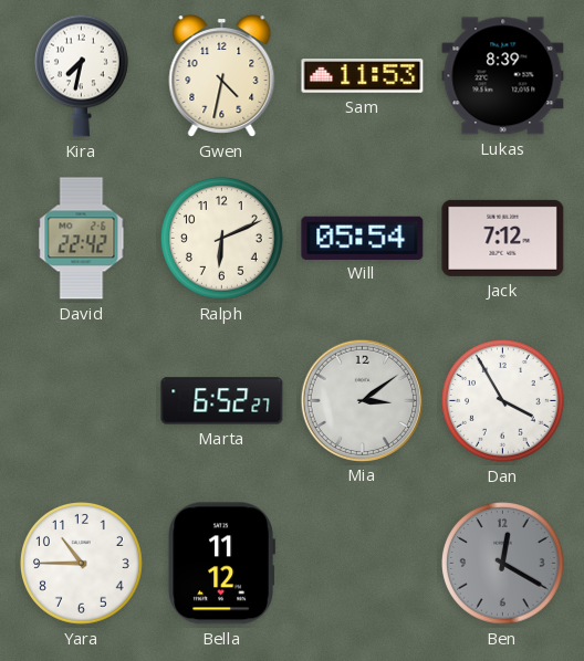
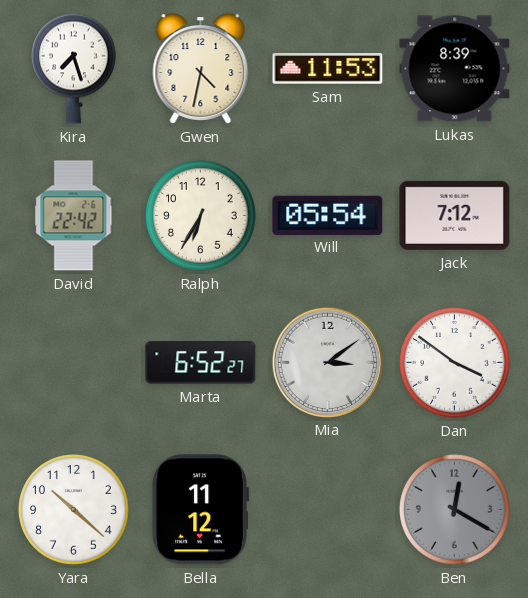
Kira: 7:32 -> 7:27
Ralph: 6:11 -> 6:35
Dan: 3:55 -> 3:51
Yara: 10:45 -> 10:22
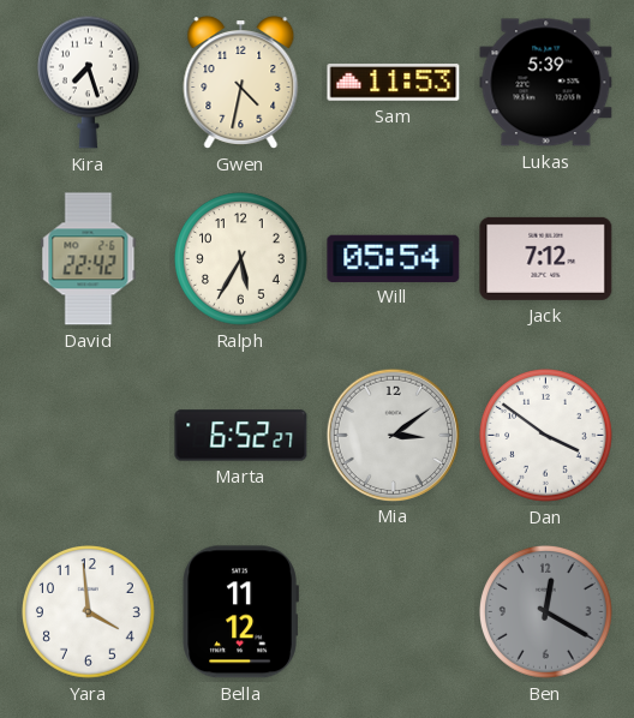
Lukas: 8:39 -> 5:39
Ralph: 6:35 -> 5:35
Yara: 10:22 -> 3:59
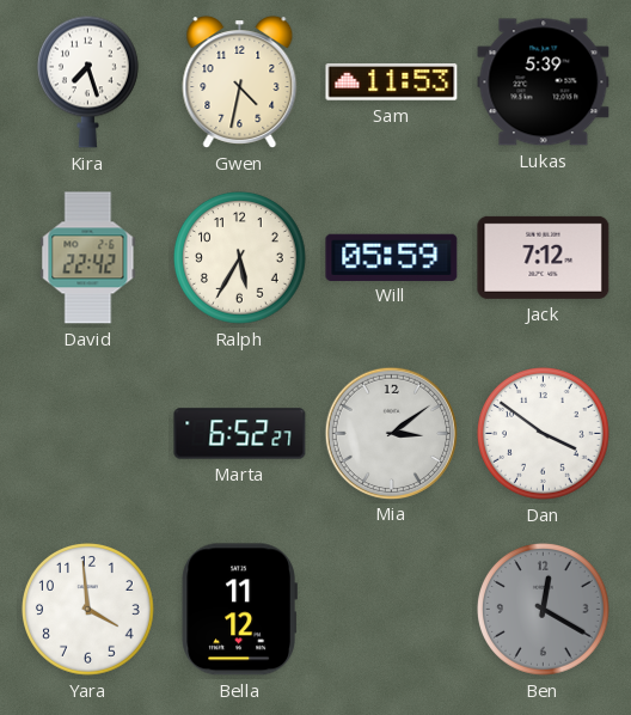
Will: 05:54 -> 05:59
